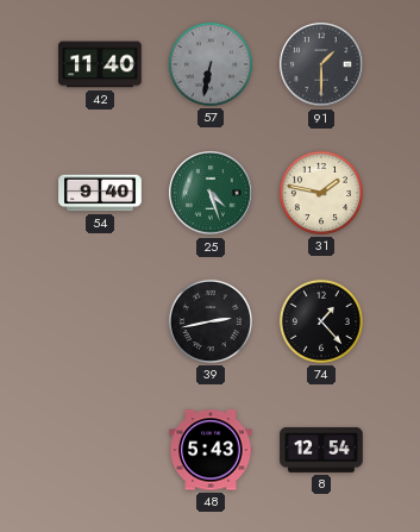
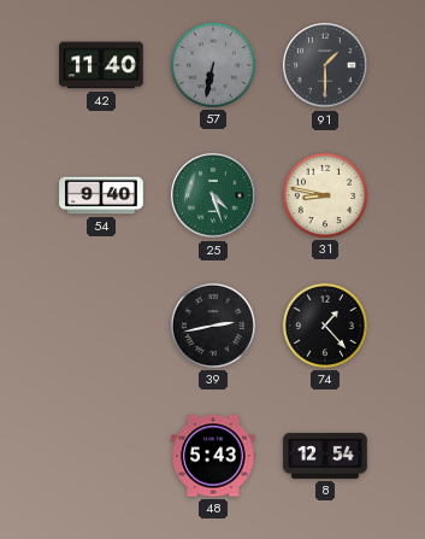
31: 1:47 -> 8:47
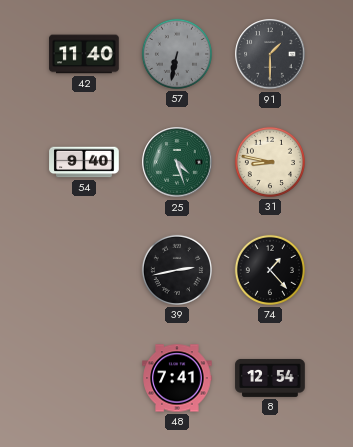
48: 5:43 -> 7:41
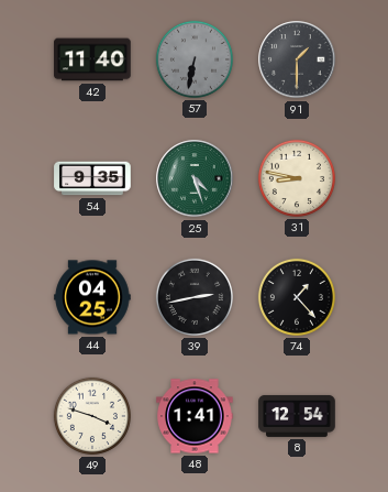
54: 9:40 -> 9:35
44: none -> 04:25
49: none -> 3:48
48: 7:41 -> 1:41
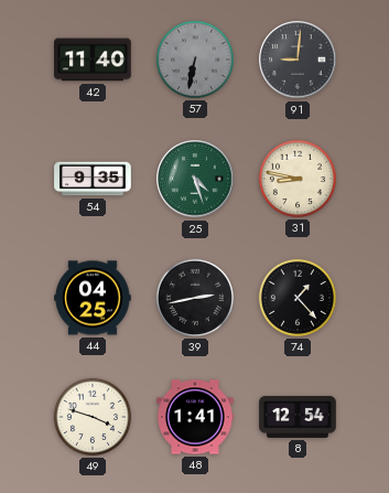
91: 1:30 -> 9:01
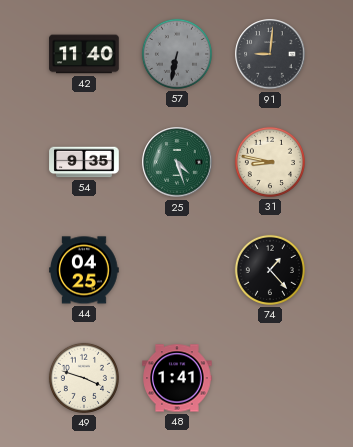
39: 2:43 -> none
8: 12:54 -> none
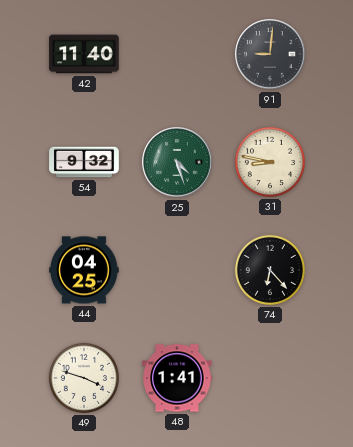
57: 6:32 -> none
54: 9:35 -> 9:32
74: 1:23 -> 6:23
